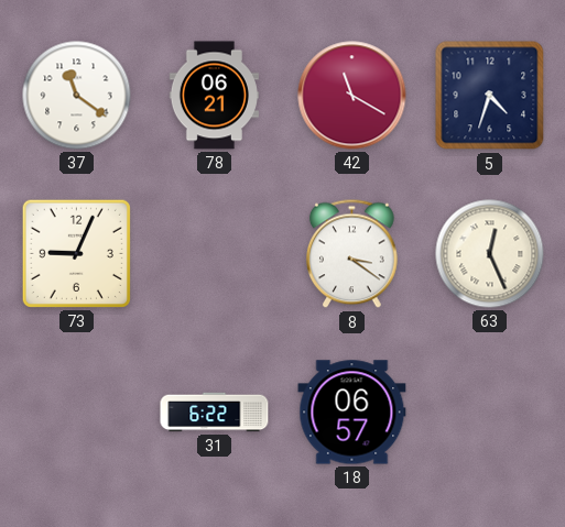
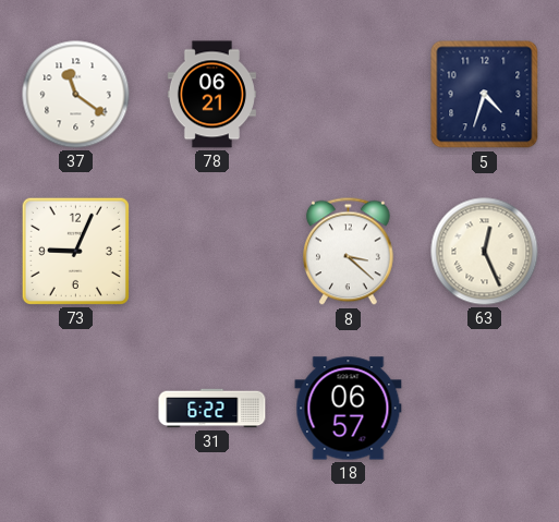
42: 11:20 -> none
8: 3:21 -> 3:22
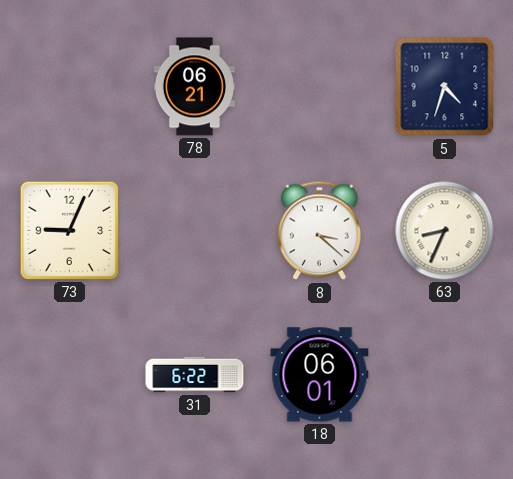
37: 11:21 -> none
63: 12:26 -> 8:34
18: 06:57 -> 06:01
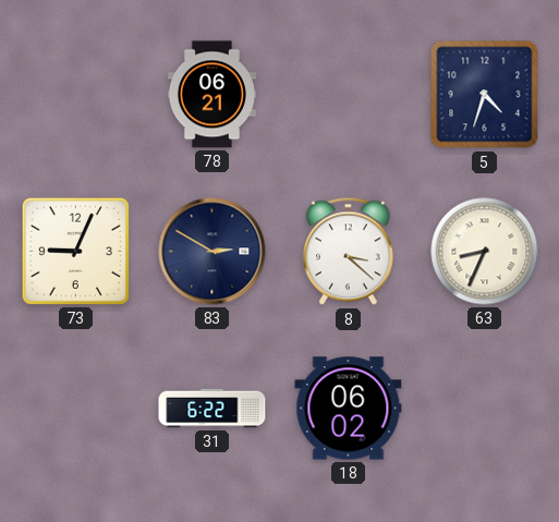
83: none -> 2:50
18: 06:01 -> 06:02
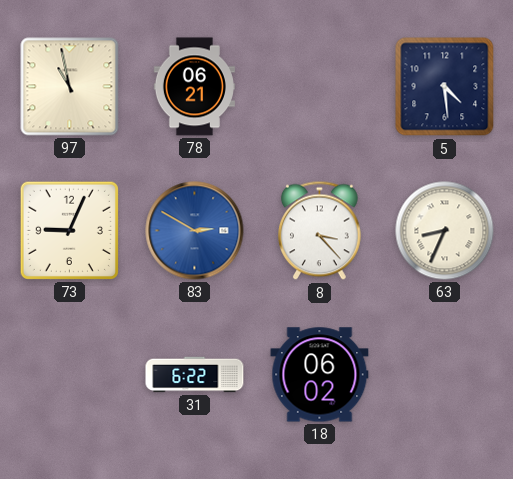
97: none -> 10:58
5: 4:33 -> 4:29
83 dial: navy -> blue
8: 3:22 -> 3:23
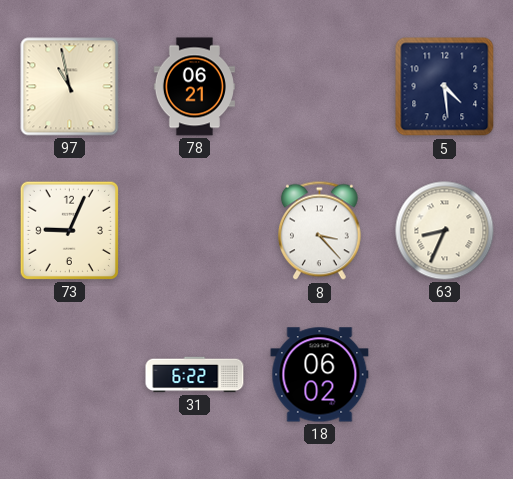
83: 2:50 -> none
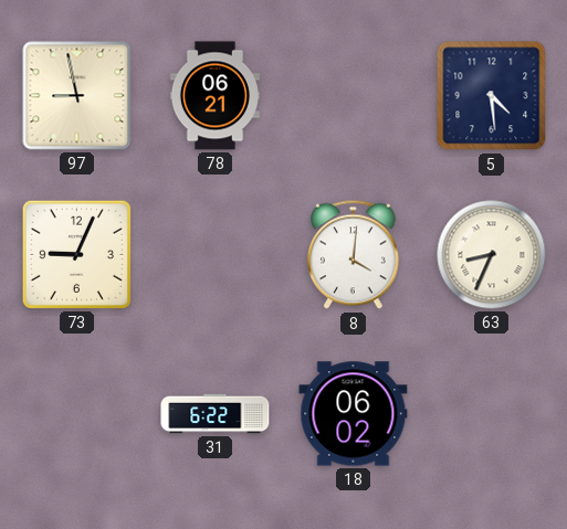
97: 10:58 -> 8:58
8: 3:23 -> 4:01
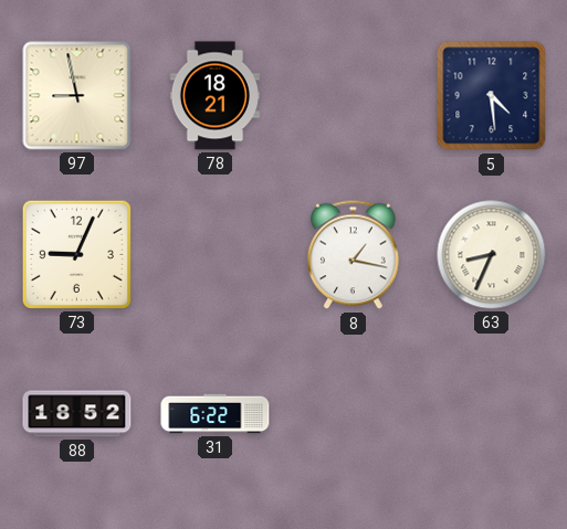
78: 06:21 -> 18:21
8: 4:01 -> 1:17
88: none -> 18:52
18: 06:02 -> none
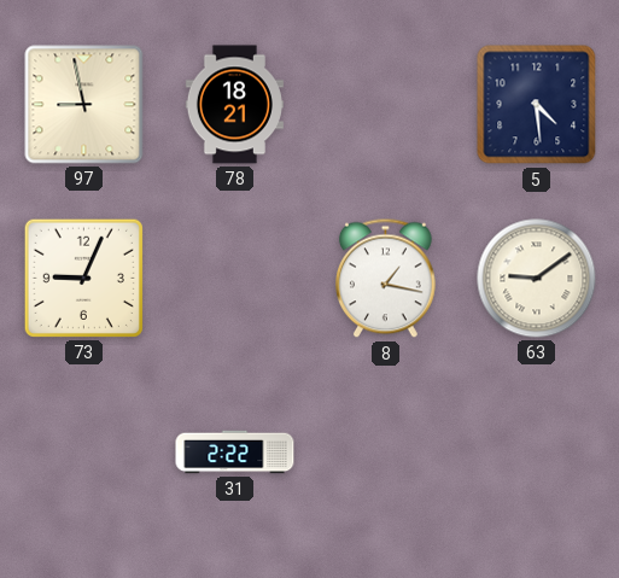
63: 8:34 -> 9:09
88: 18:52 -> none
31: 6:22 -> 2:22
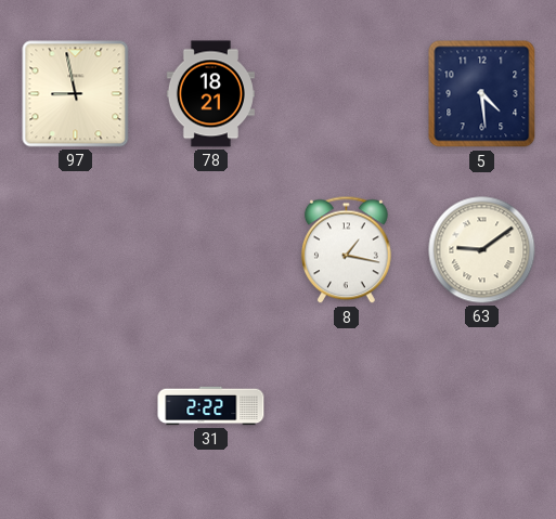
73: 9:04 -> none
